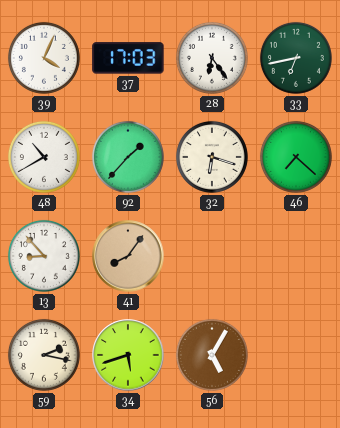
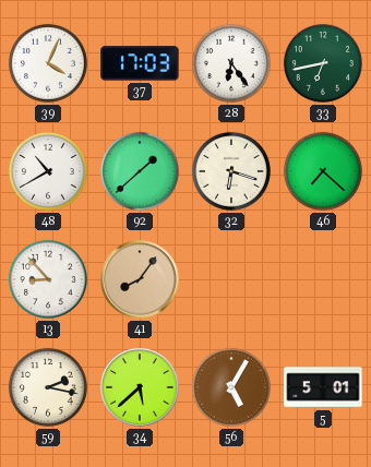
92: 1:37 -> 1:38
34: 5:42 -> 5:38
5: none -> 5:01
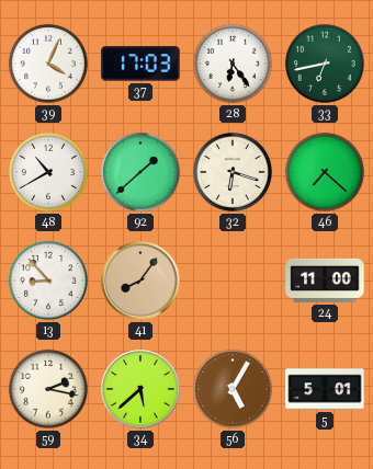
24: none -> 11:00
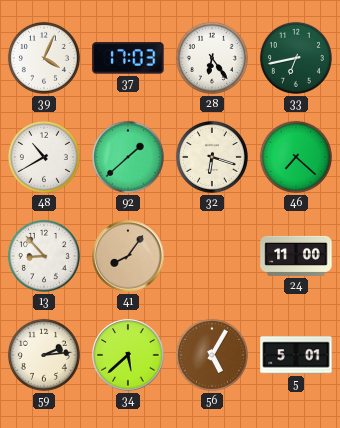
59: 2:17 -> 2:14
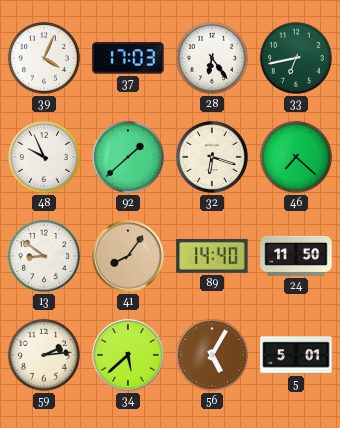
48: 10:40 -> 9:56
13: 8:53 -> 8:51
89: none -> 14:40
24: 11:00 -> 11:50
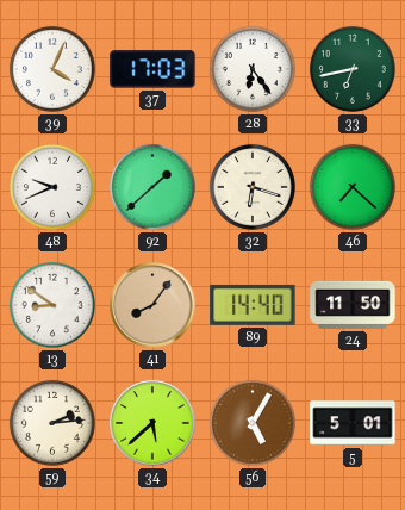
48: 9:56 -> 9:41
